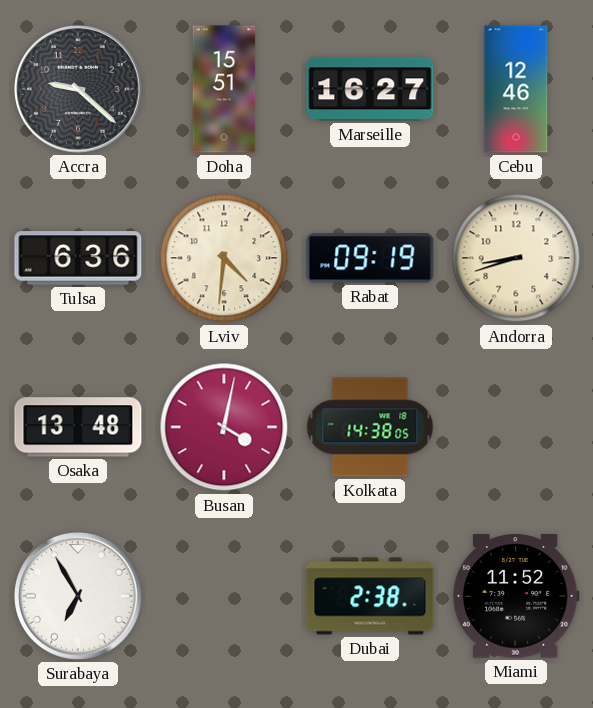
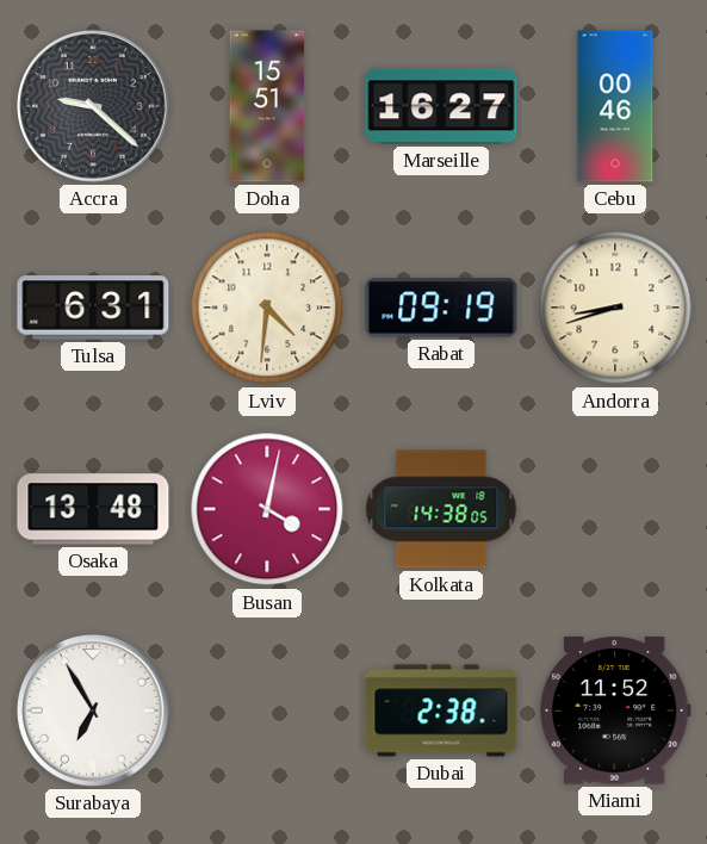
Cebu: 12:46 -> 00:46
Tulsa: 6:36 -> 6:31
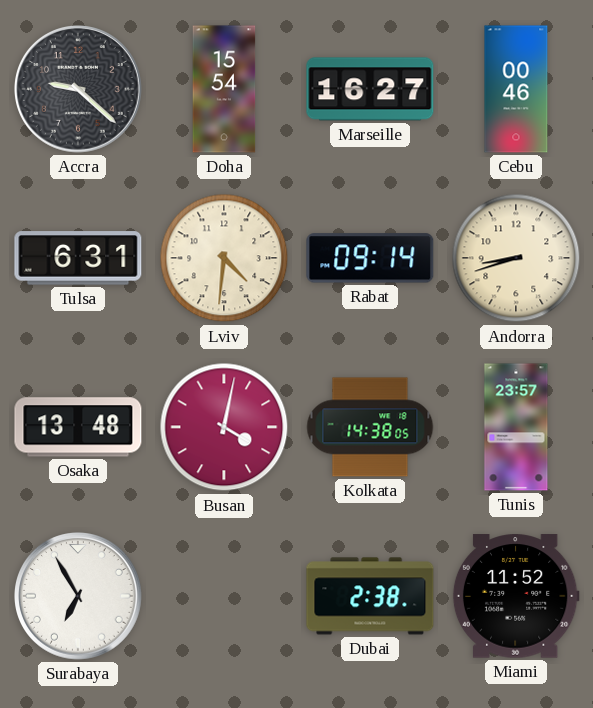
Doha: 15:51 -> 15:54
Rabat: 09:19 -> 09:14
Tunis: none -> 23:57
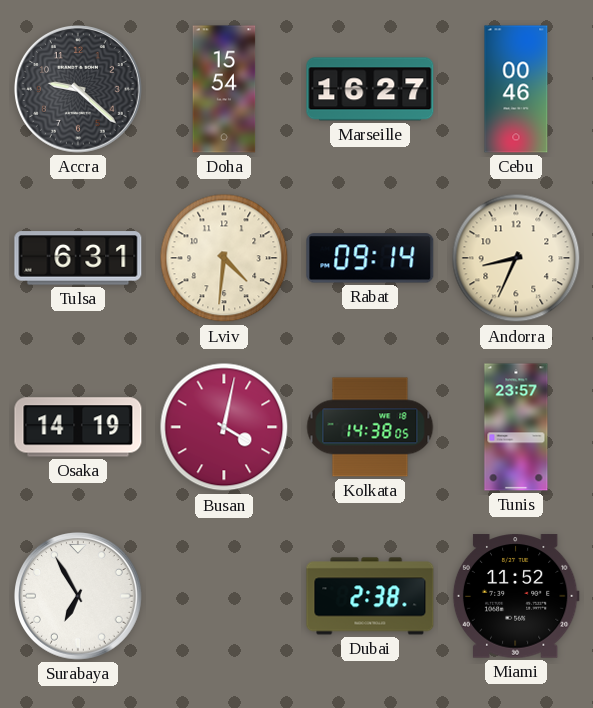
Andorra: 8:42 -> 8:34
Osaka: 13:48 -> 14:19
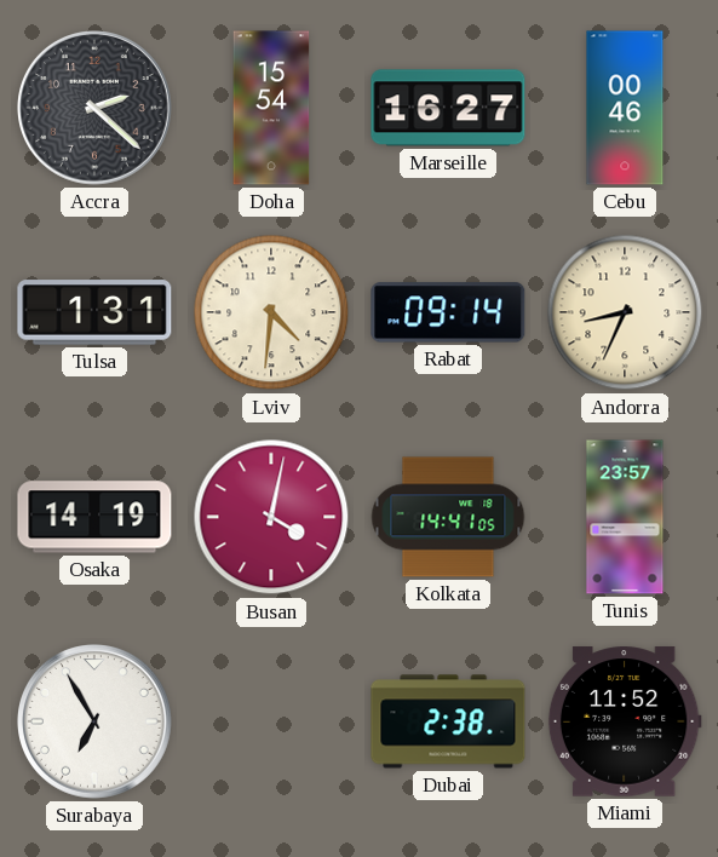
Accra: 9:22 -> 2:22
Tulsa: 6:31 -> 1:31
Kolkata: 14:38 -> 14:41
